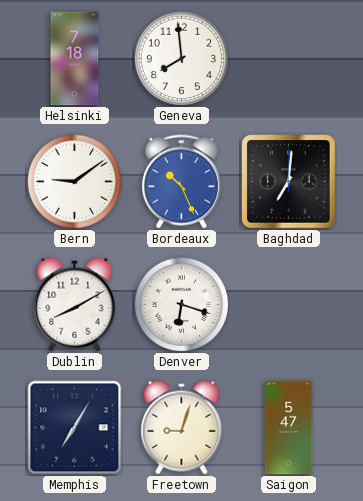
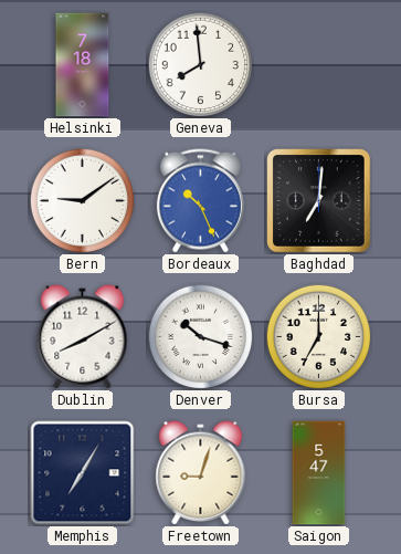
Denver: 6:18 -> 10:18
Bursa: none -> 7:00
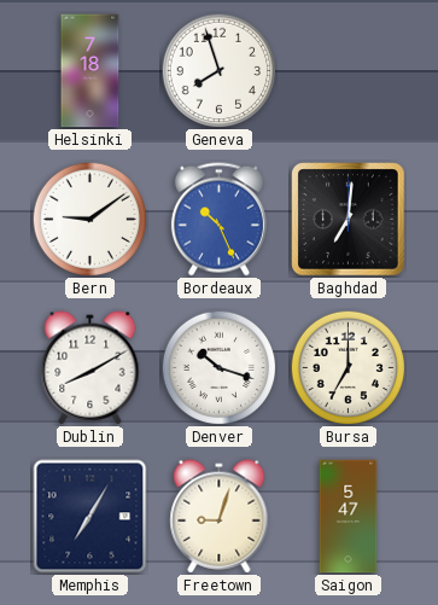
Geneva: 7:59 -> 7:57
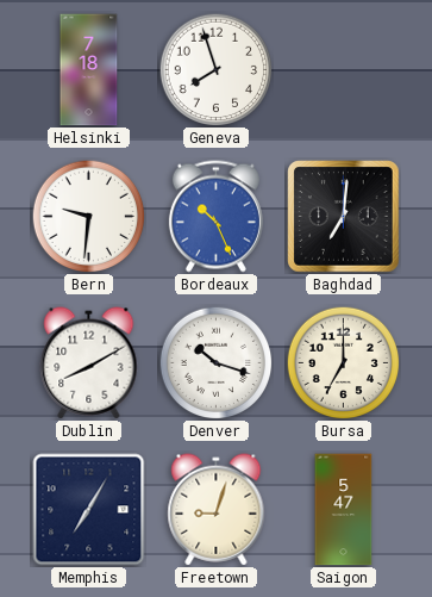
Bern: 9:09 -> 9:31
